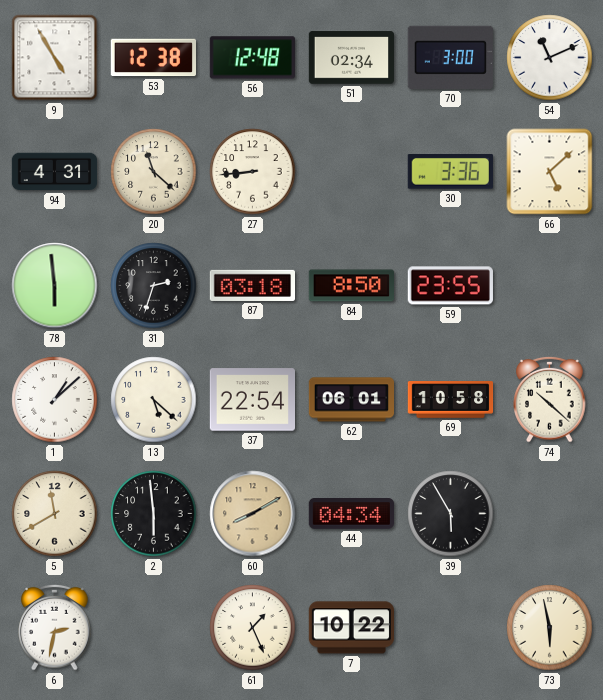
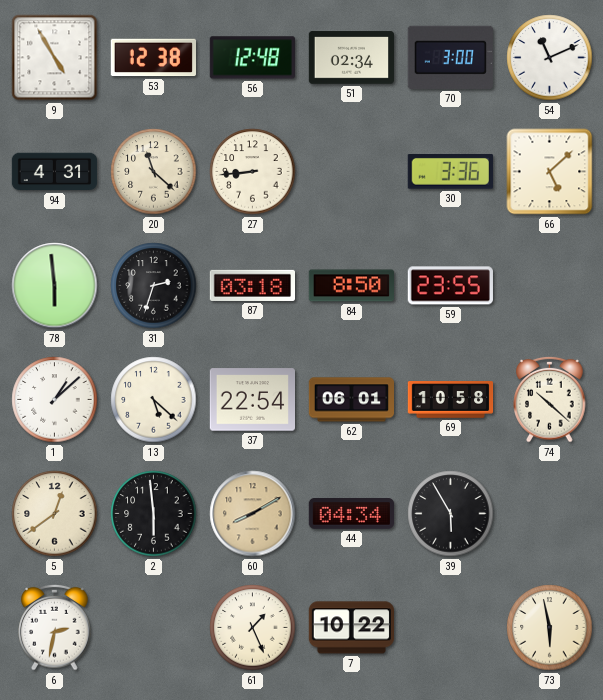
5: 11:40 -> 12:39
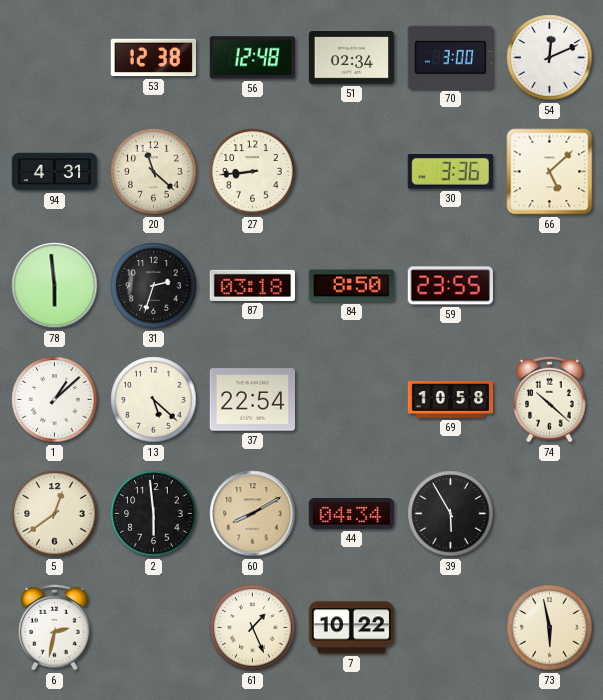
9: 4:55 -> none
54: 11:11 -> 12:11
62: 06:01 -> none
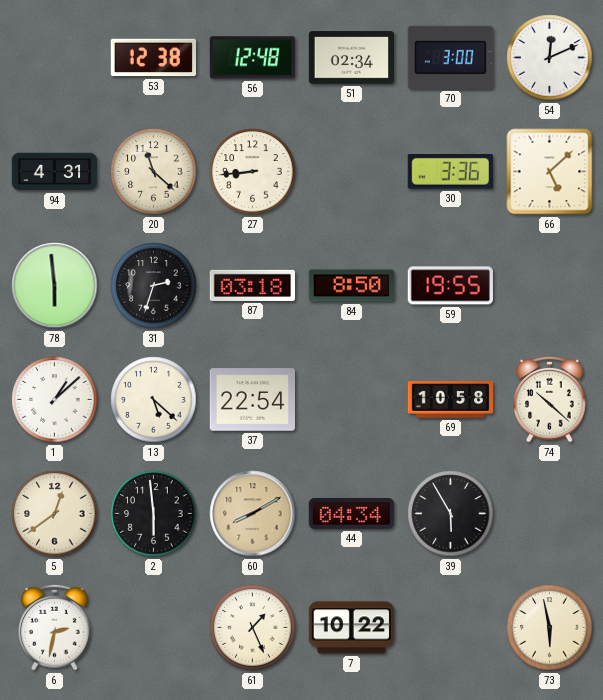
59: 23:55 -> 19:55
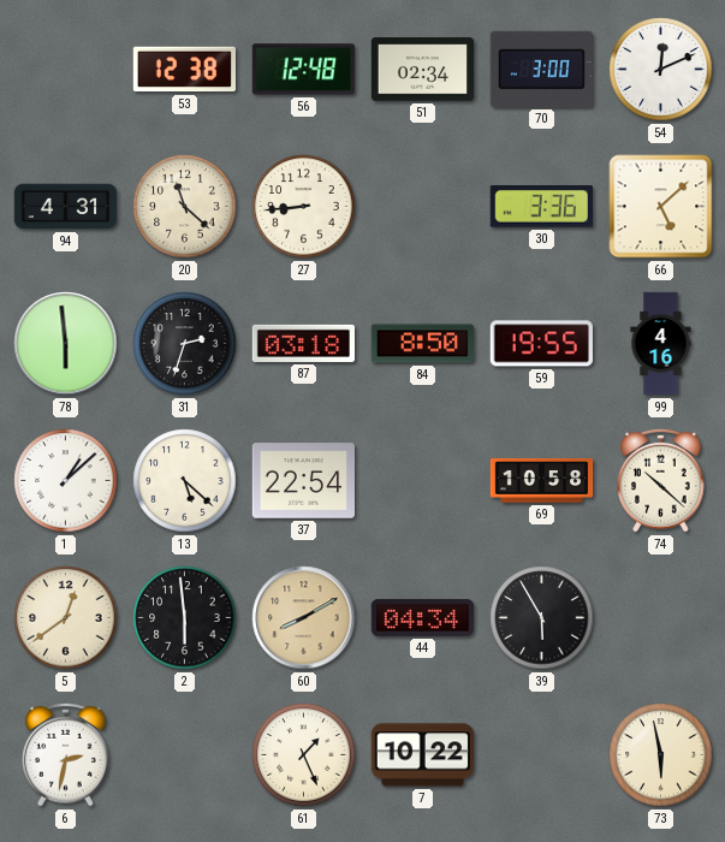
99: none -> 4:16
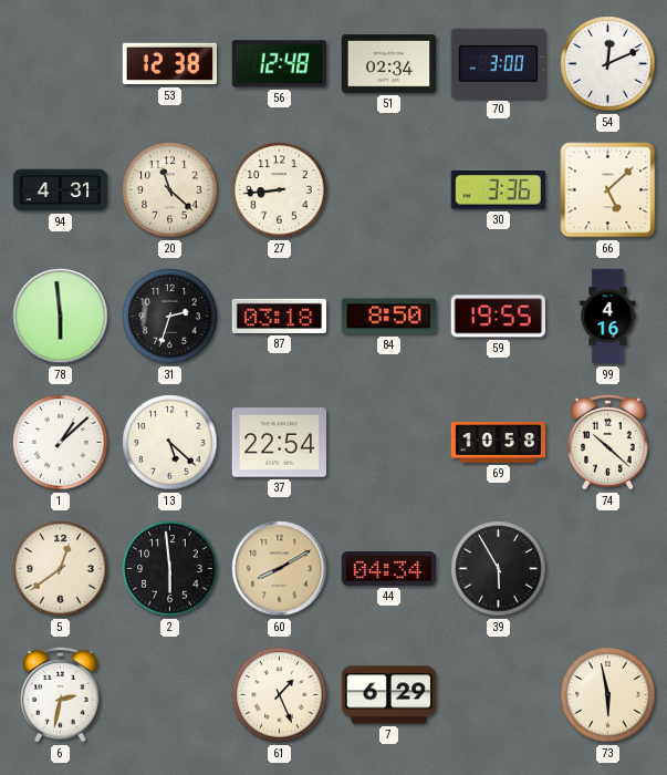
7: 10:22 -> 6:29
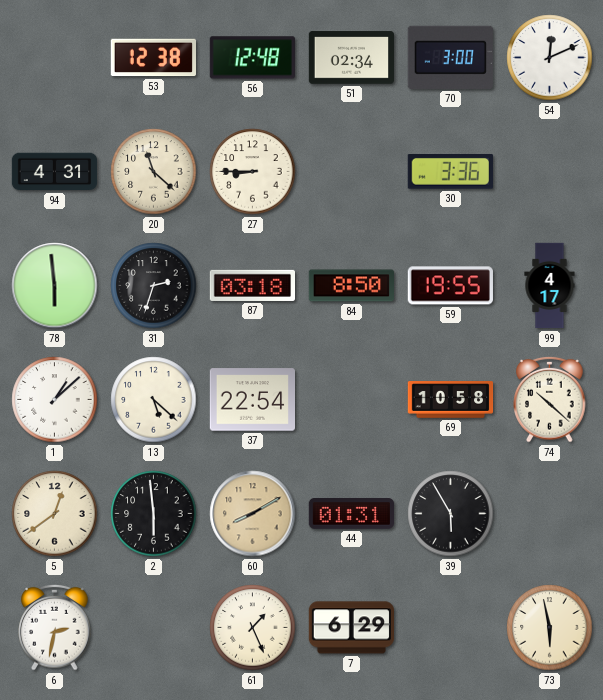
27: 8:44 -> 8:45
66: 5:08 -> none
99: 4:16 -> 4:17
44: 04:34 -> 01:31
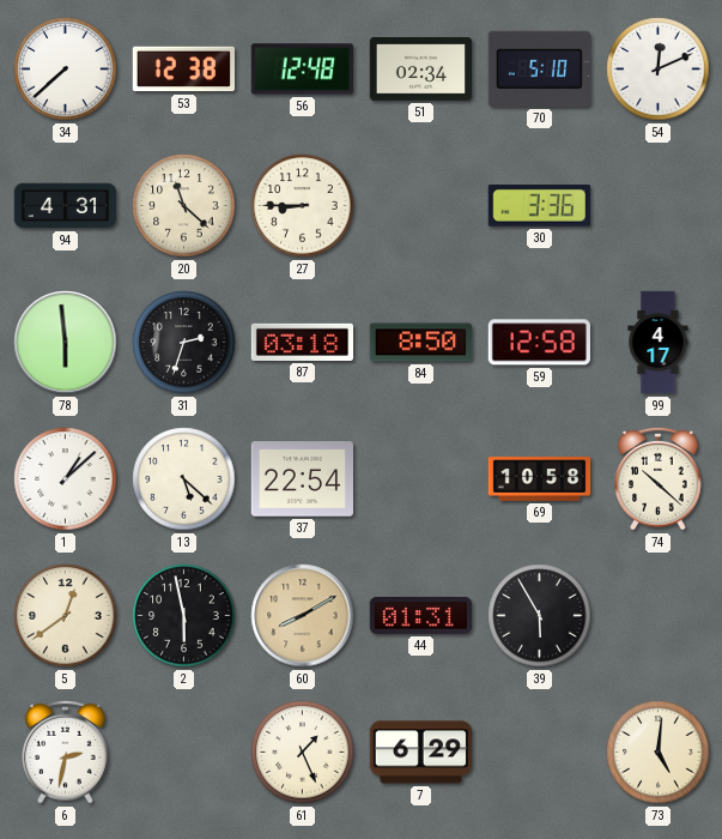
34: none -> 7:38
70: 3:00 -> 5:10
59: 19:55 -> 12:58
2: 5:59 -> 5:58
73: 5:58 -> 5:01
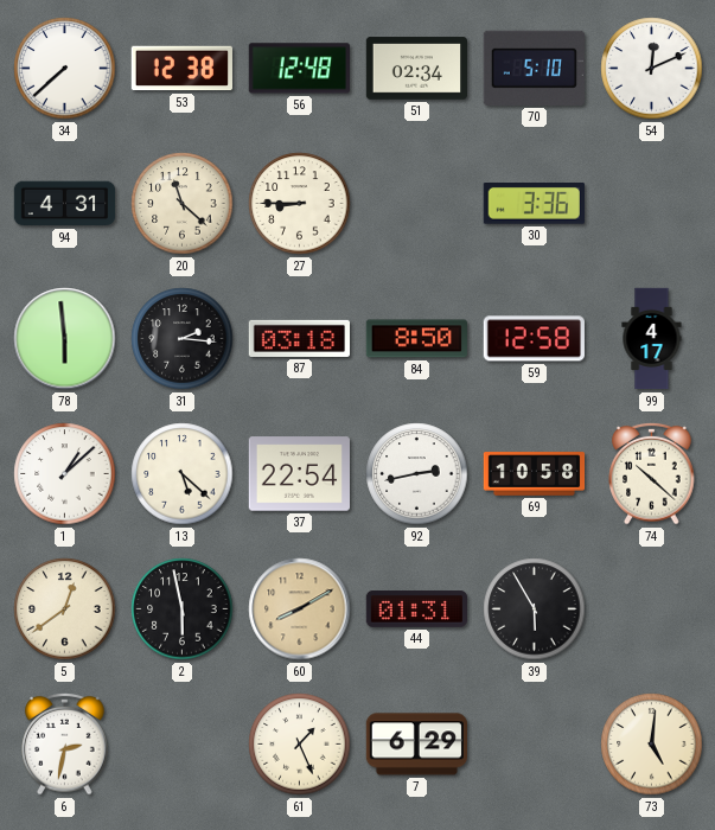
31: 2:33 -> 2:16
92: none -> 2:43
